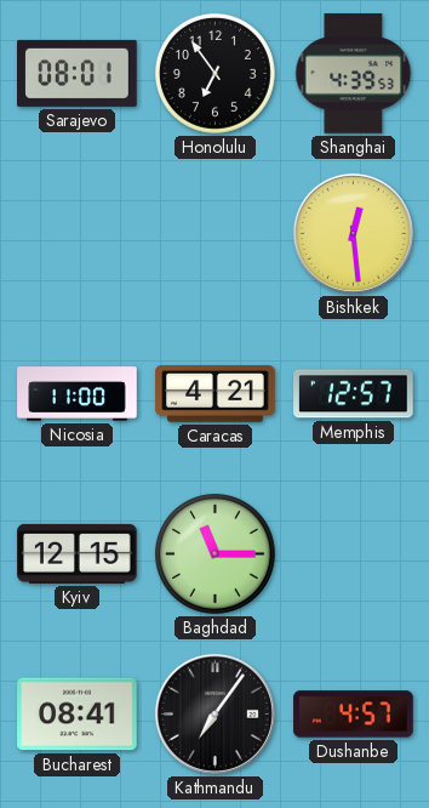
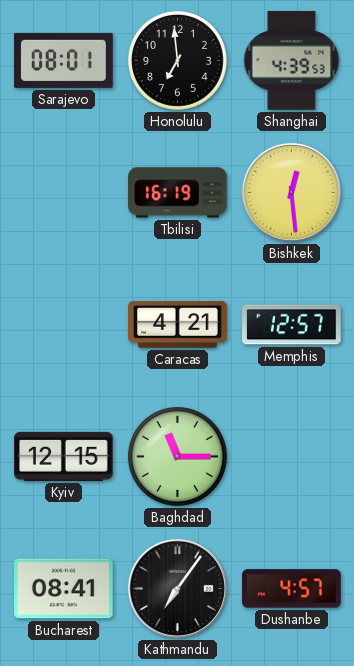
Honolulu: 6:54 -> 6:59
Tbilisi: none -> 16:19
Nicosia: 11:00 -> none
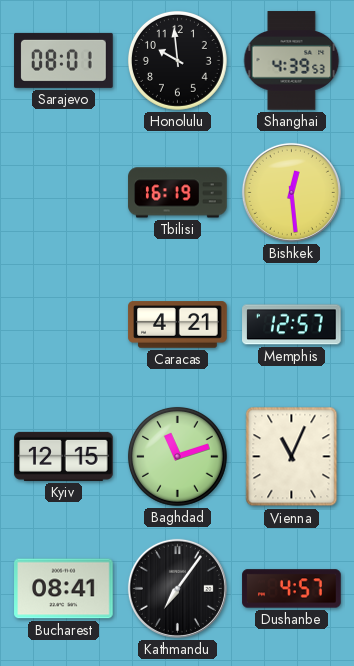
Honolulu: 6:59 -> 9:59
Baghdad: 11:15 -> 11:12
Vienna: none -> 11:04
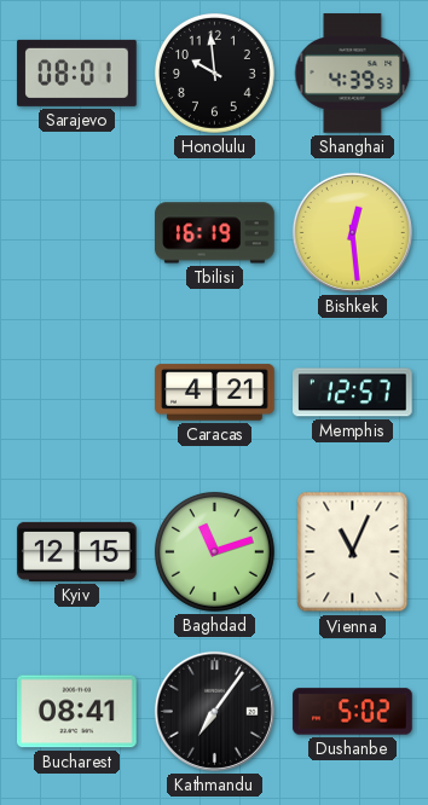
Dushanbe: 4:57 -> 5:02
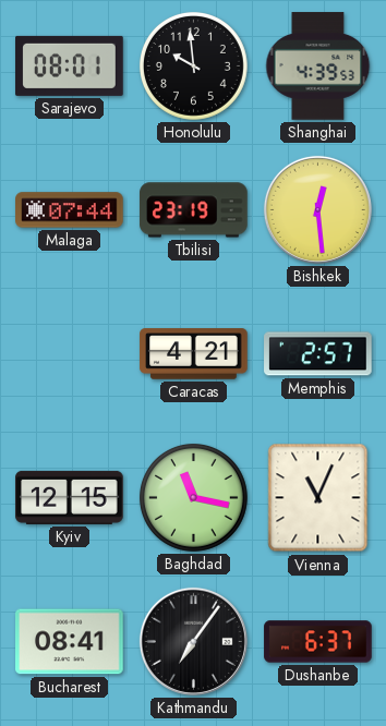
Malaga: none -> 07:44
Tbilisi: 16:19 -> 23:19
Memphis: 12:57 -> 2:57
Baghdad: 11:12 -> 11:17
Dushanbe: 5:02 -> 6:37
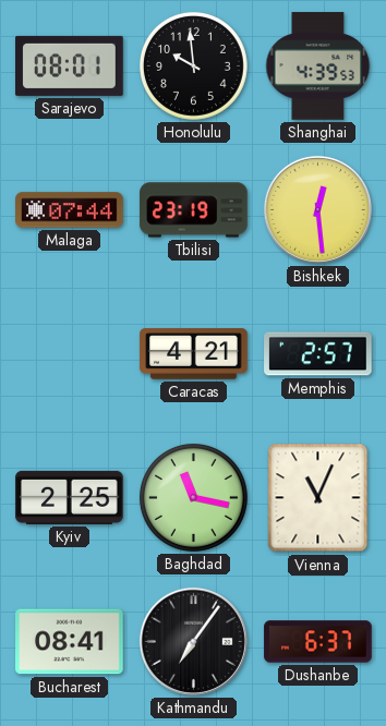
Kyiv: 12:15 -> 2:25
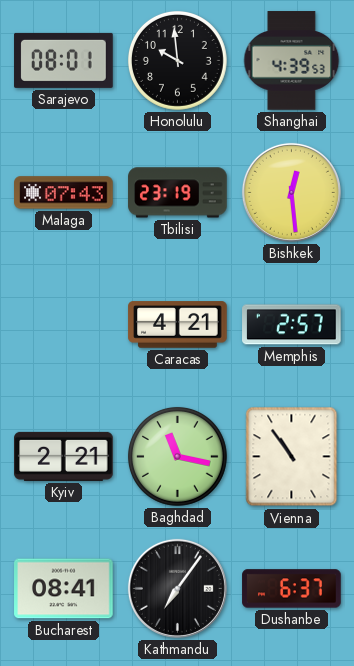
Malaga: 07:44 -> 07:43
Kyiv: 2:25 -> 2:21
Vienna: 11:04 -> 10:54
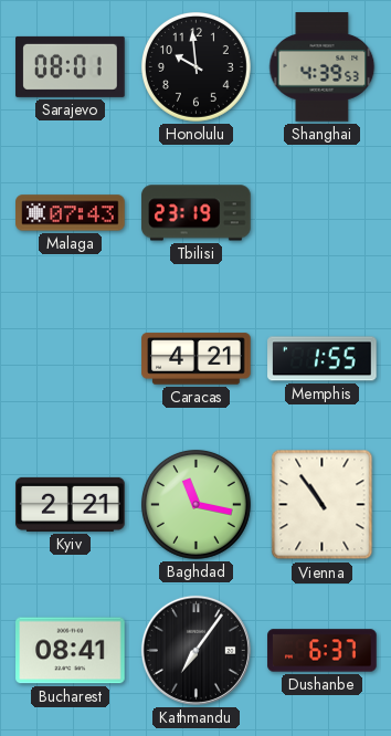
Bishkek: 12:29 -> none
Memphis: 2:57 -> 1:55
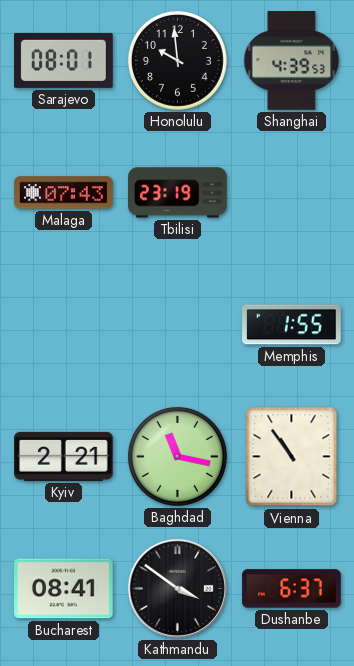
Caracas: 4:21 -> none
Kathmandu: 7:06 -> 3:51
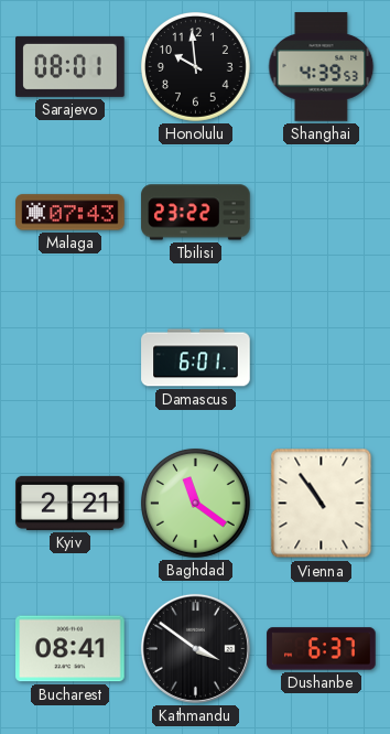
Tbilisi: 23:19 -> 23:22
Damascus: none -> 6:01
Memphis: 1:55 -> none
Baghdad: 11:17 -> 11:21
